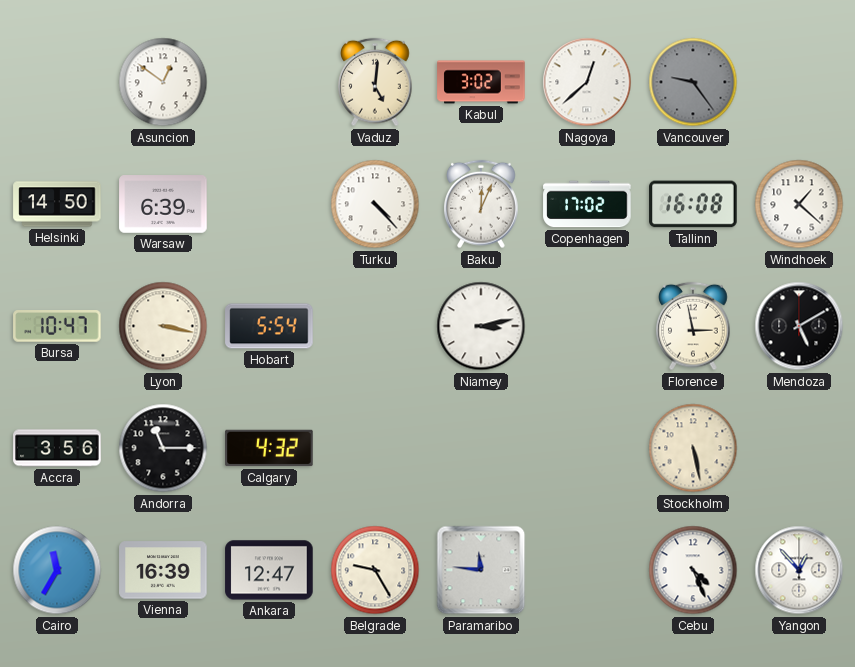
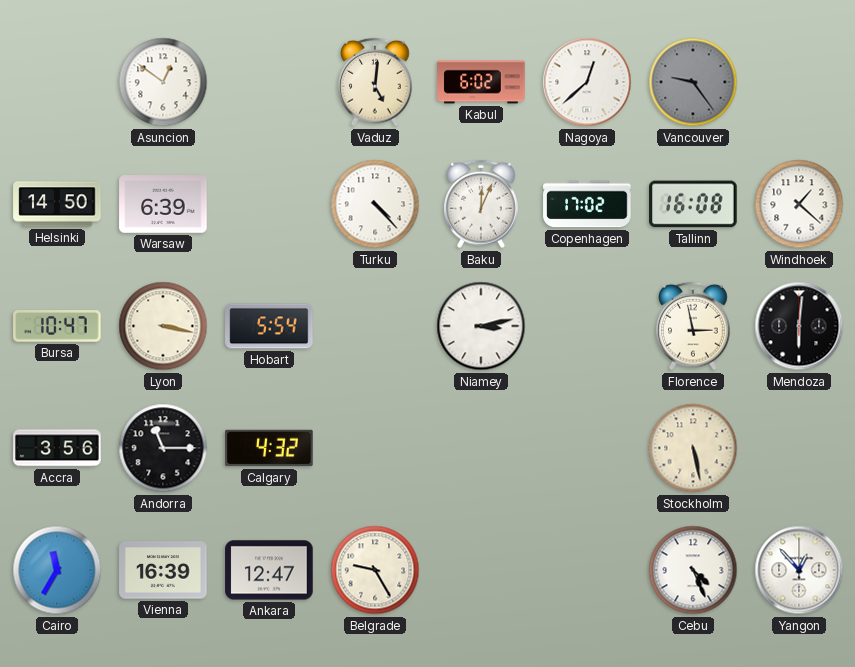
Kabul: 3:02 -> 6:02
Mendoza: 5:10 -> 6:01
Paramaribo: 11:46 -> none
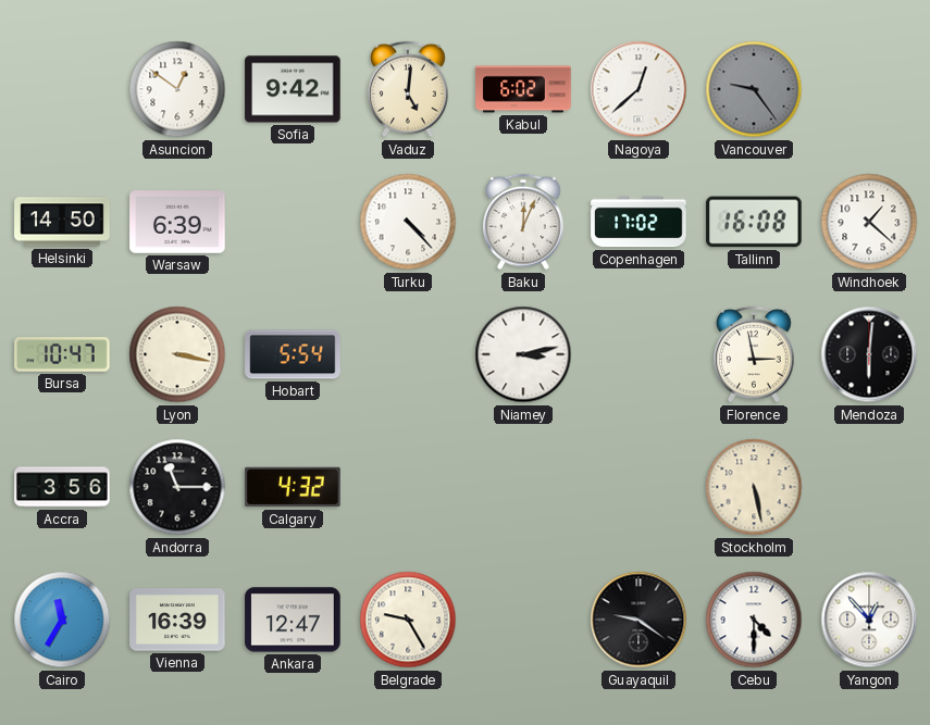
Sofia: none -> 9:42
Guayaquil: none -> 9:21
Cebu: 4:26 -> 4:30
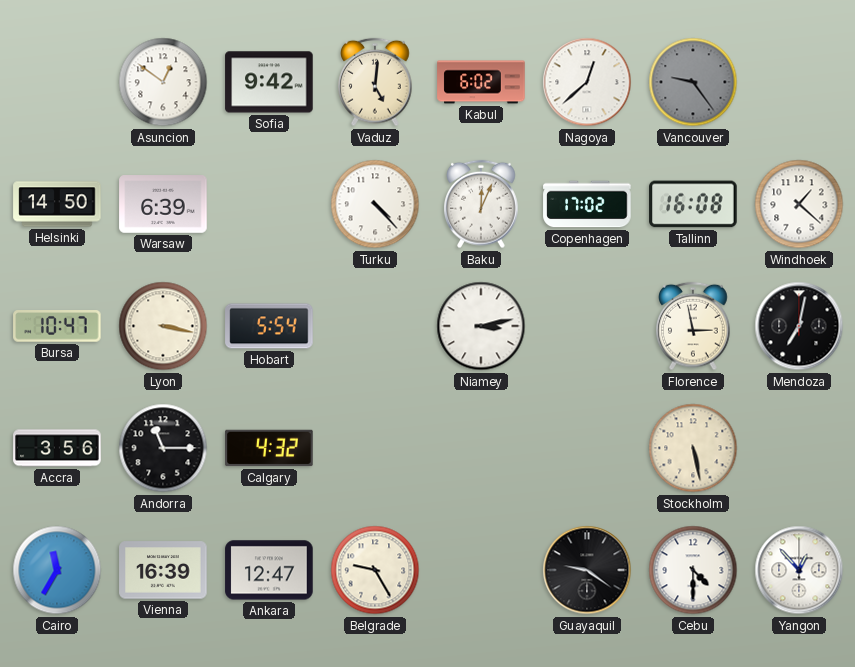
Mendoza: 6:01 -> 7:02
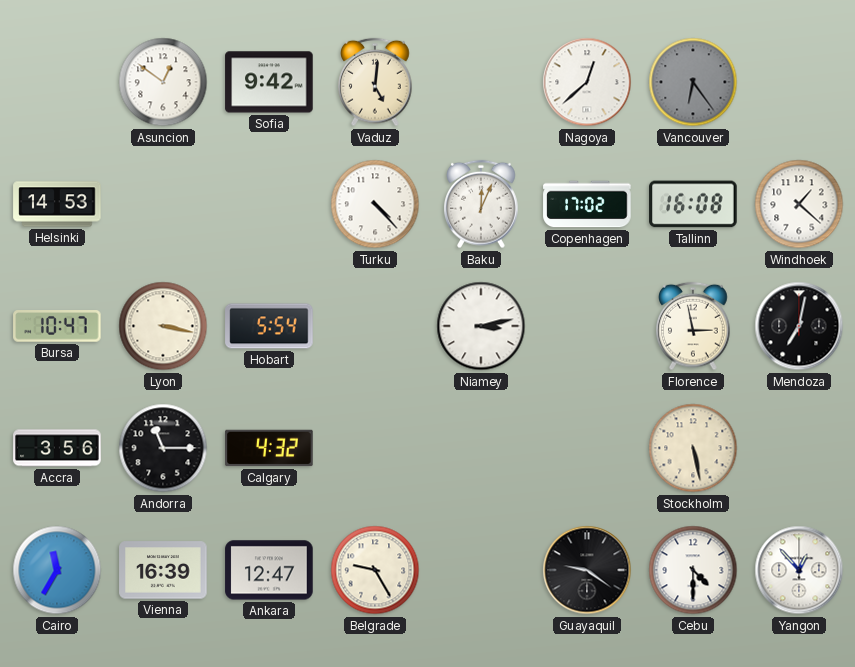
Kabul: 6:02 -> none
Vancouver: 9:24 -> 6:24
Helsinki: 14:50 -> 14:53
Warsaw: 6:39 -> none
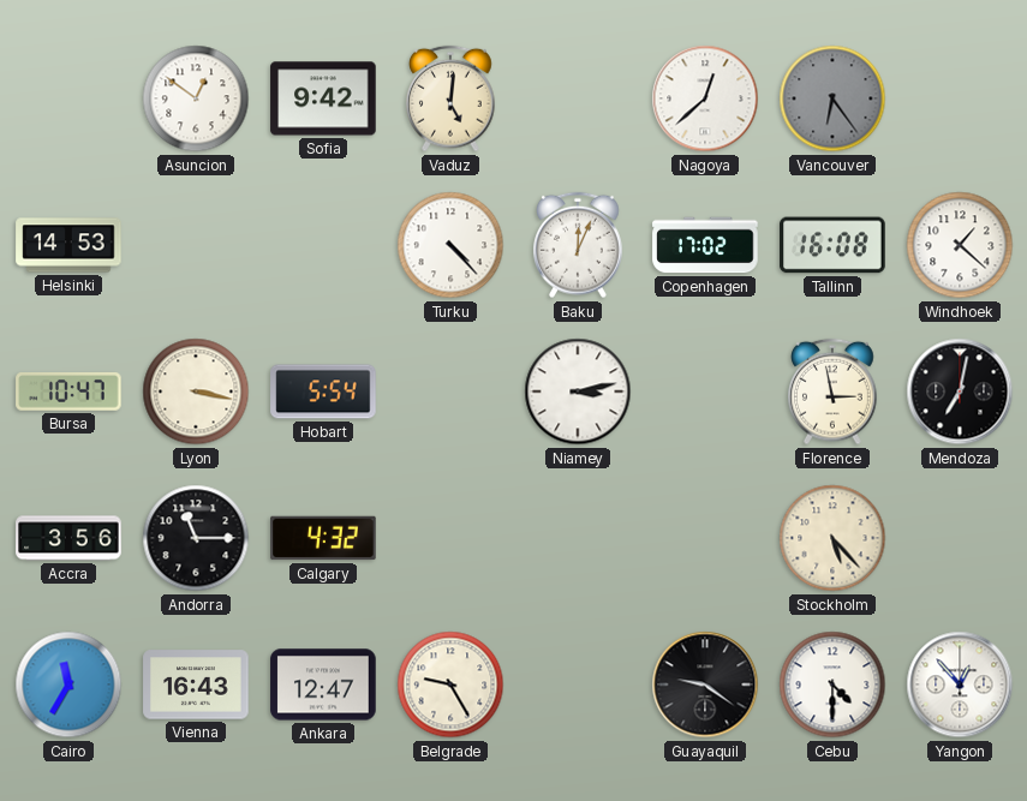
Stockholm: 5:28 -> 5:23
Vienna: 16:39 -> 16:43
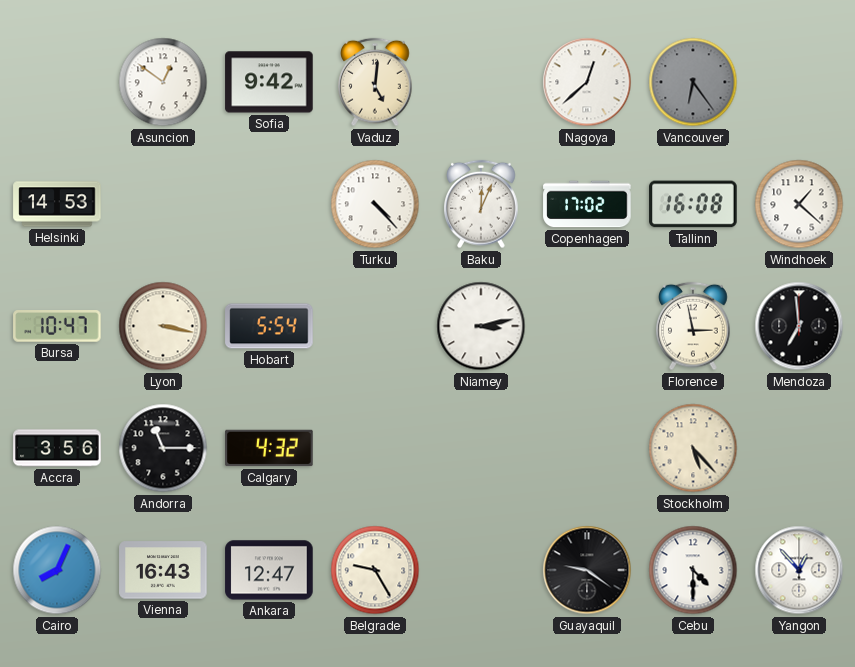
Mendoza: 7:02 -> 6:59
Cairo: 11:35 -> 8:04
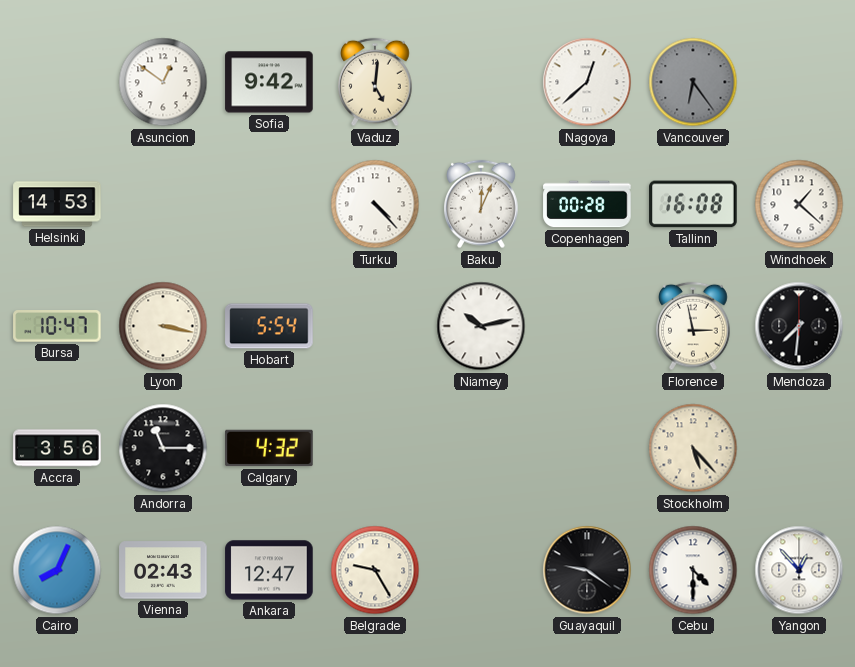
Copenhagen: 17:02 -> 00:28
Niamey: 3:13 -> 10:13
Mendoza: 6:59 -> 7:31
Vienna: 16:43 -> 02:43
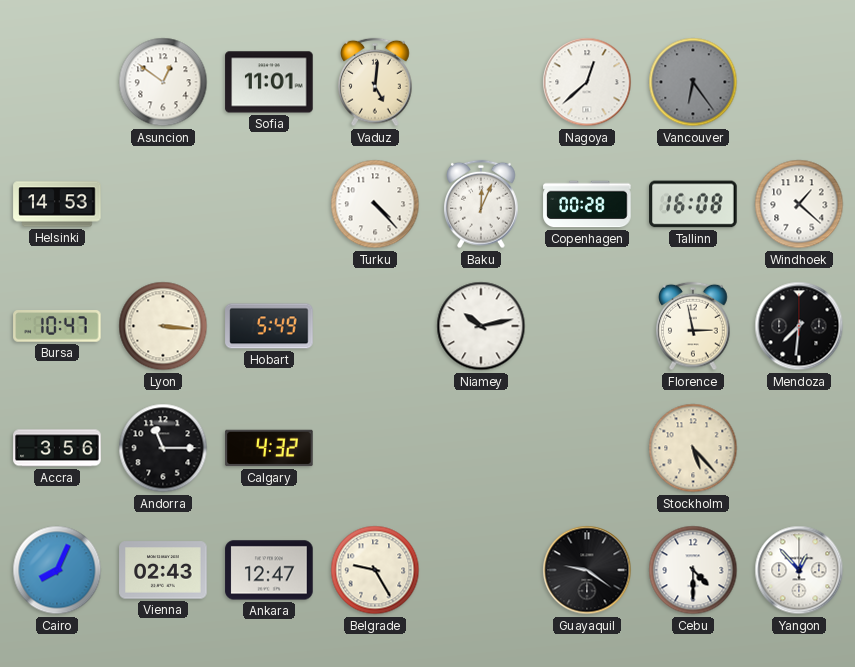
Sofia: 9:42 -> 11:01
Lyon: 3:17 -> 3:16
Hobart: 5:54 -> 5:49
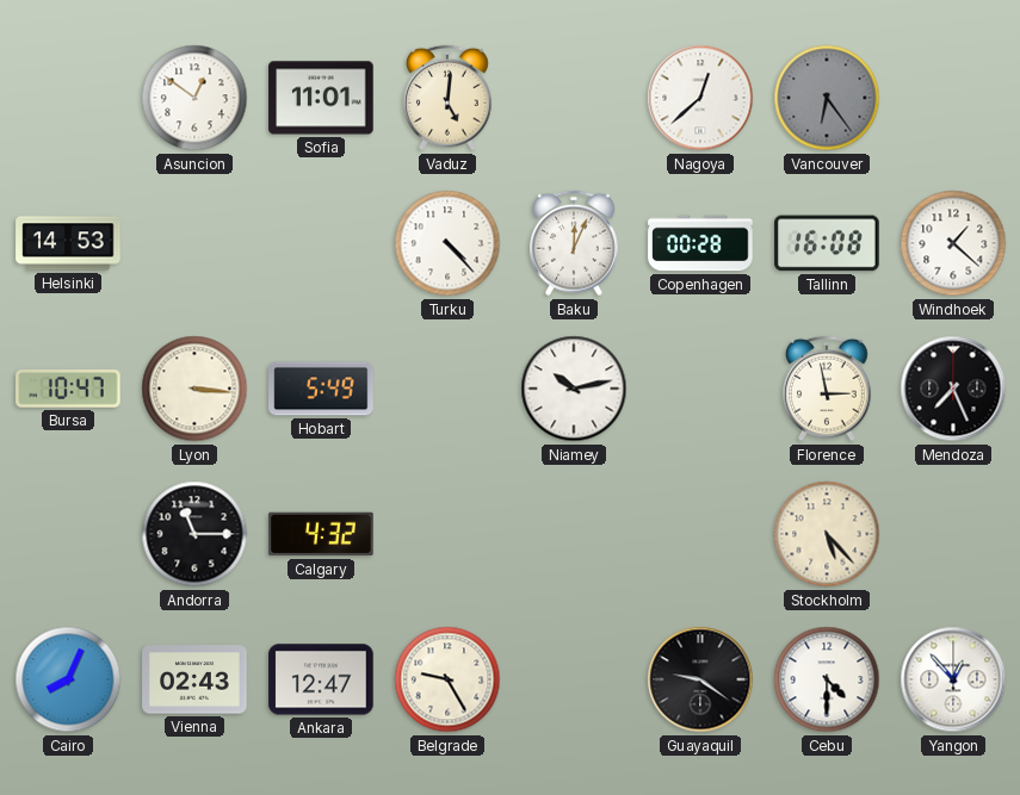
Mendoza: 7:31 -> 7:26
Accra: 3:56 -> none
